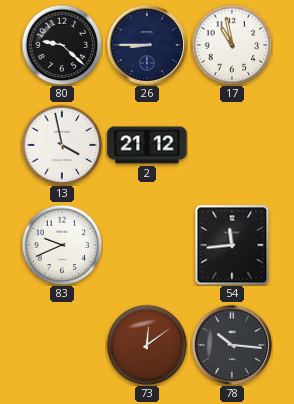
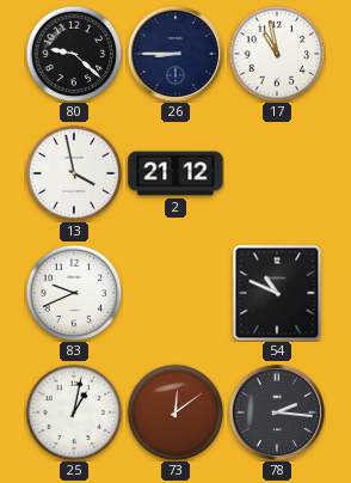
54: 11:44 -> 10:49
25: none -> 1:02
78: 10:16 -> 2:16
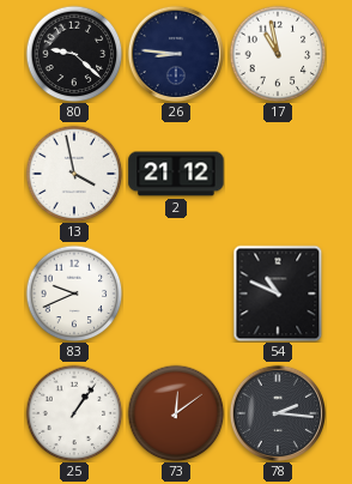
26: 8:45 -> 8:46
25: 1:02 -> 1:06
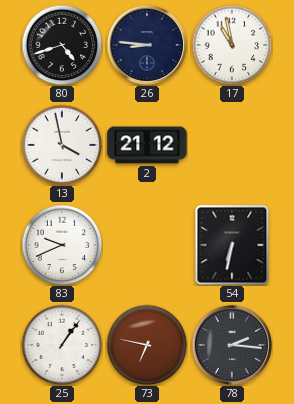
80: 9:22 -> 4:42
54: 10:49 -> 6:32
73: 12:09 -> 6:47
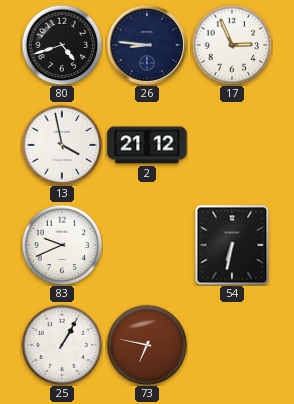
17: 10:58 -> 2:56
25: 1:06 -> 1:05
78: 2:16 -> none
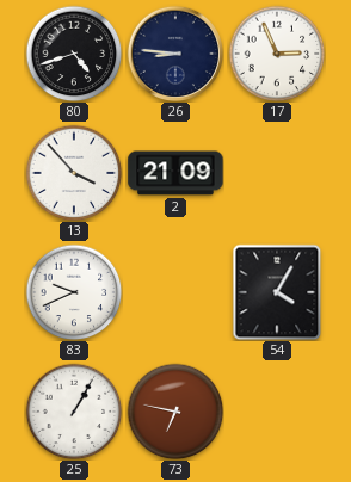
13: 3:58 -> 3:53
2: 21:12 -> 21:09
54: 6:32 -> 4:05
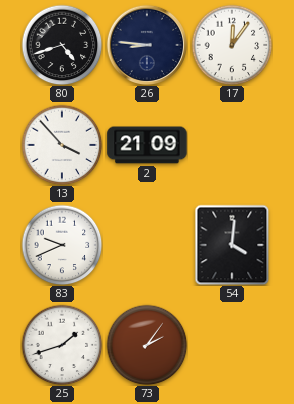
17: 2:56 -> 12:06
54: 4:05 -> 4:01
25: 1:05 -> 1:42
73: 6:47 -> 2:06
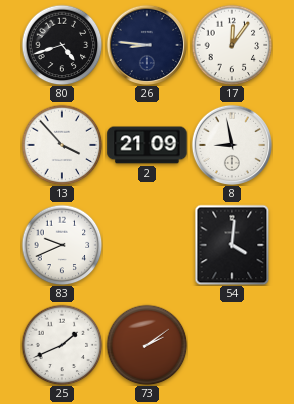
8: none -> 8:58
25: 1:42 -> 1:41
73: 2:06 -> 2:09
